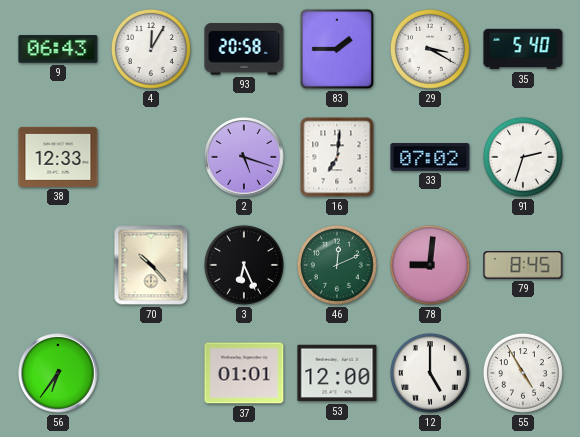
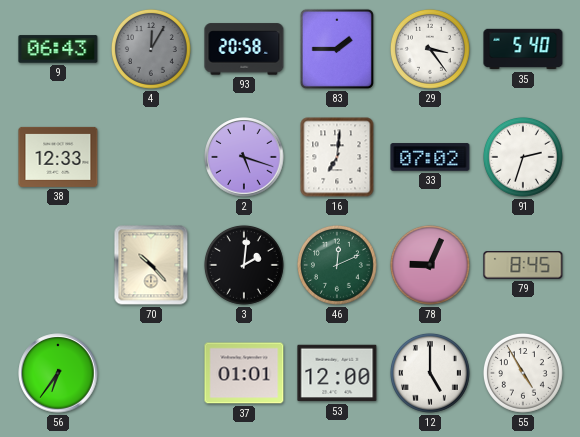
4 dial: white -> grey
29: 3:20 -> 3:24
3: 6:26 -> 2:01
78: 9:01 -> 9:04
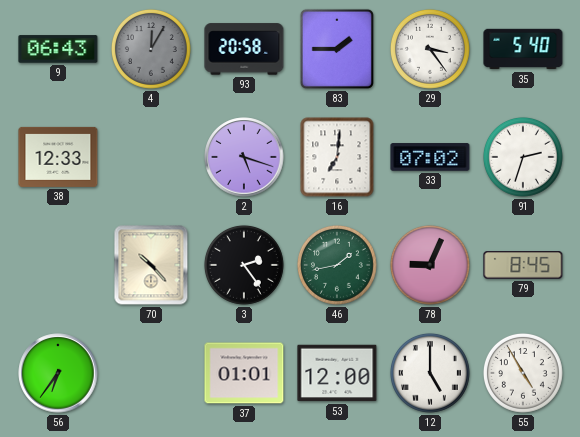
3: 2:01 -> 2:24
46: 12:11 -> 1:43
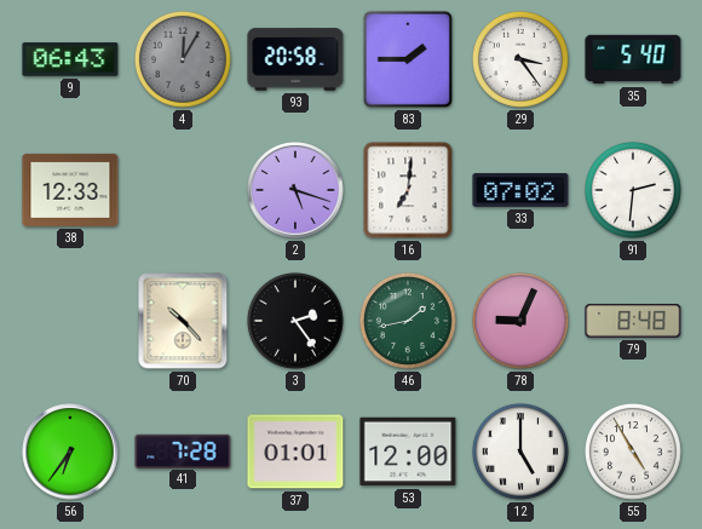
91: 2:33 -> 2:31
79: 8:45 -> 8:48
41: none -> 7:28
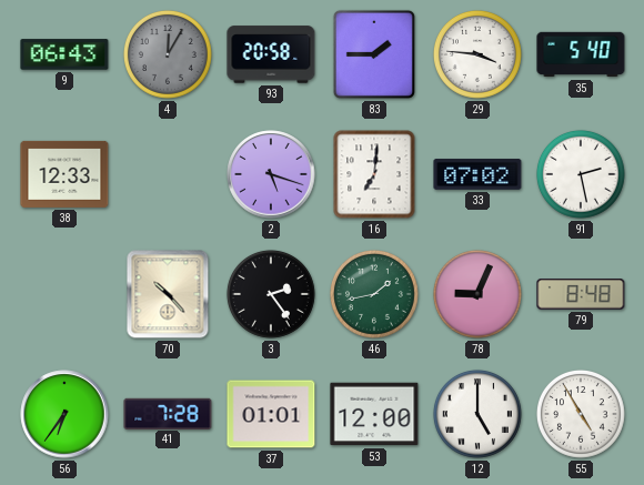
29: 3:24 -> 3:46
91: 2:31 -> 2:28
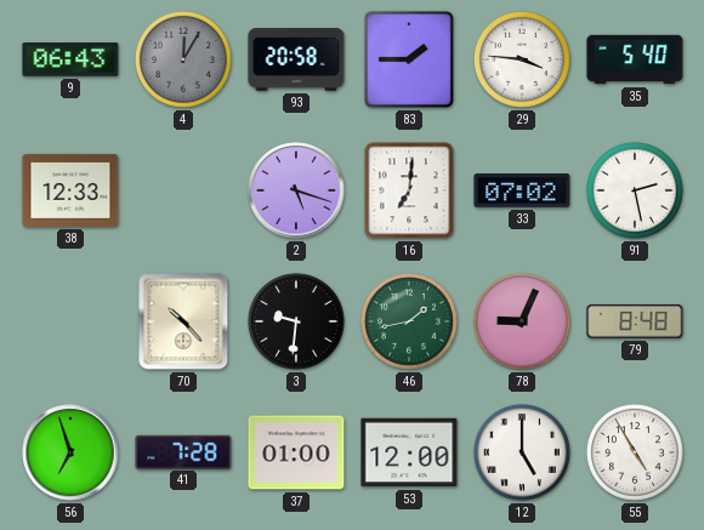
3: 2:24 -> 9:31
56: 6:36 -> 6:57
37: 01:01 -> 01:00
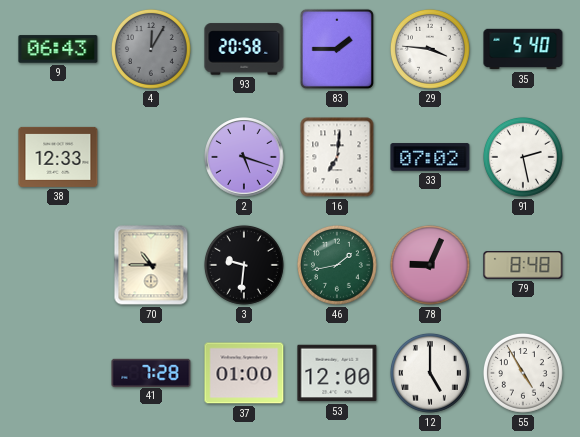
70: 10:23 -> 10:45
56: 6:57 -> none
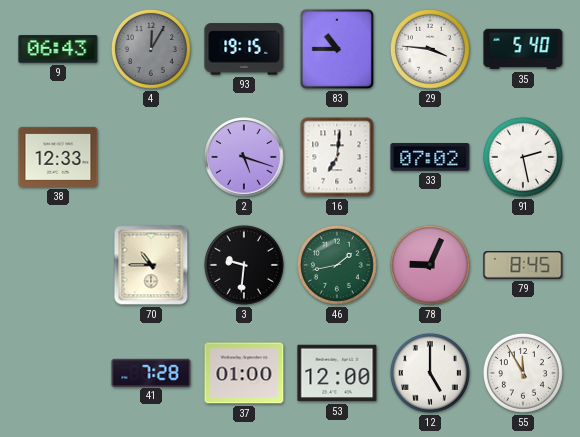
93: 20:58 -> 19:15
83: 1:45 -> 10:45
79: 8:48 -> 8:45
55: 4:55 -> 11:55
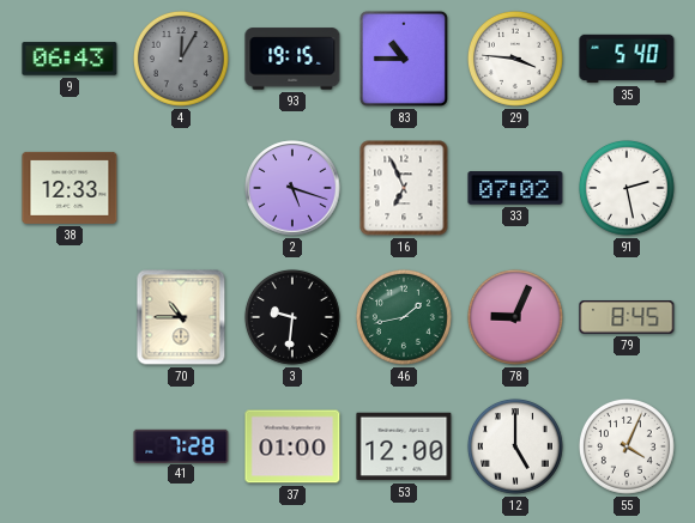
16: 7:01 -> 6:56
55: 11:55 -> 4:04
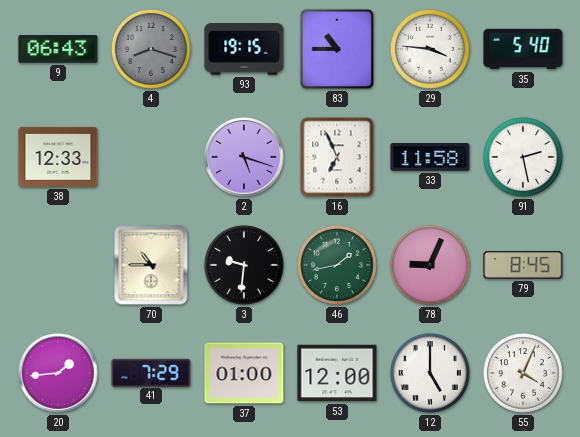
4: 12:05 -> 8:18
33: 07:02 -> 11:58
20: none -> 1:44
41: 7:28 -> 7:29
